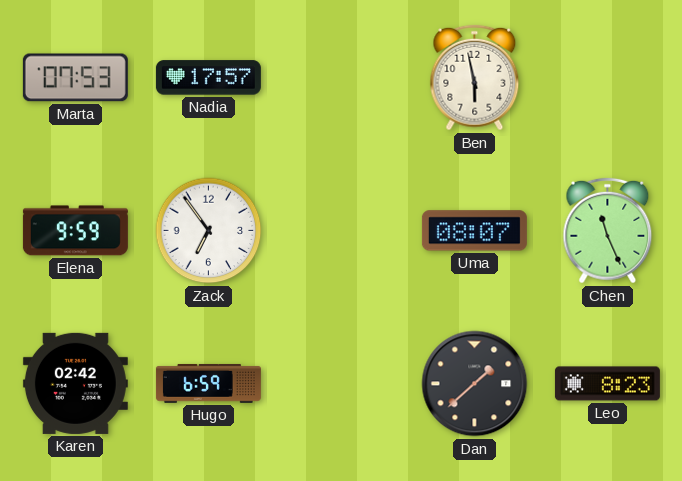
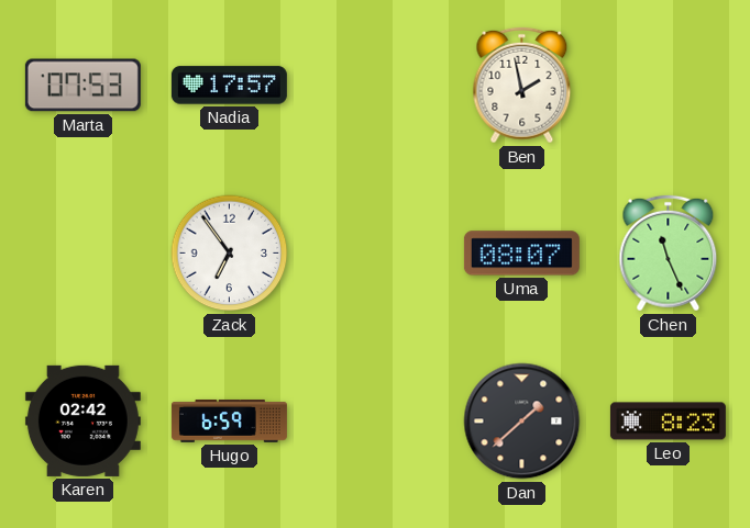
Ben: 5:58 -> 1:58
Elena: 9:59 -> none
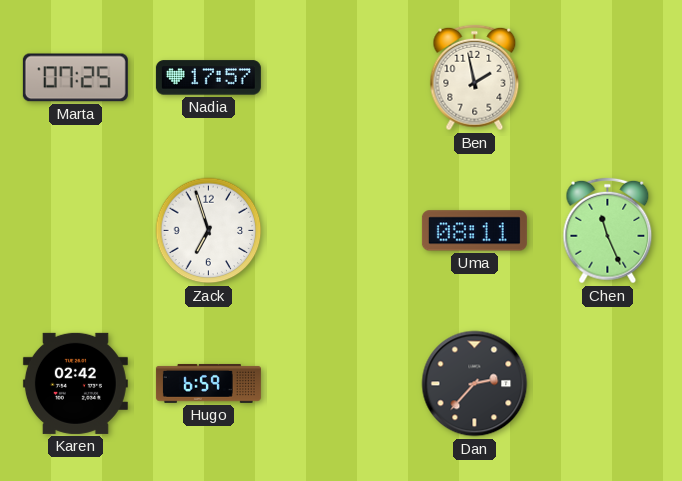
Marta: 07:53 -> 07:25
Zack: 6:54 -> 6:57
Uma: 08:07 -> 08:11
Dan: 1:38 -> 2:37
Leo: 8:23 -> none
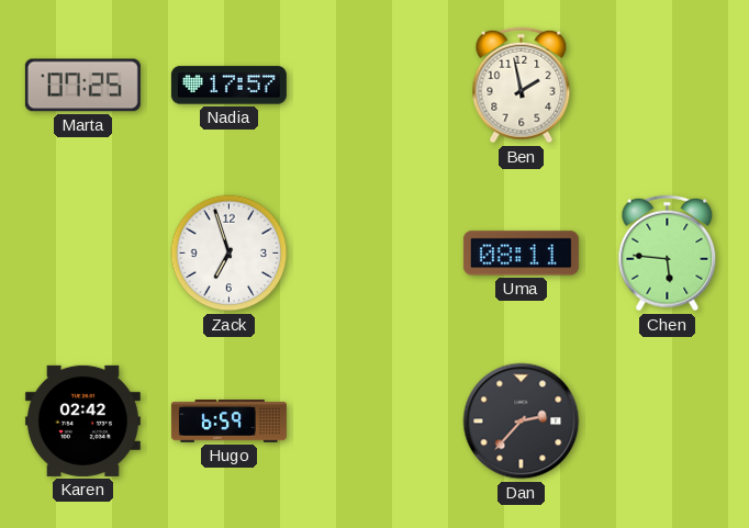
Chen: 11:26 -> 5:46
